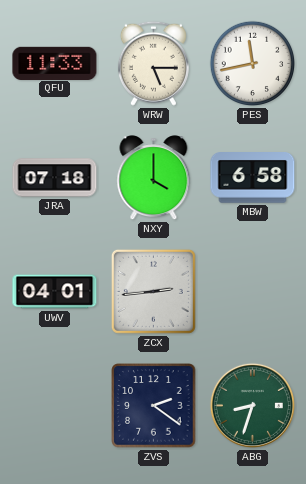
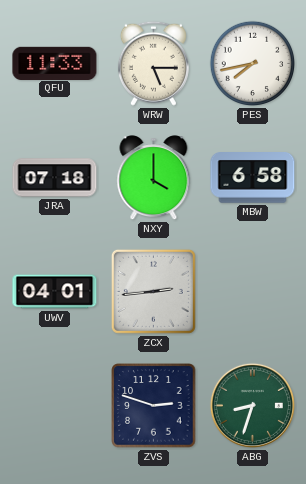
PES: 11:43 -> 7:43
ZVS: 2:21 -> 2:48
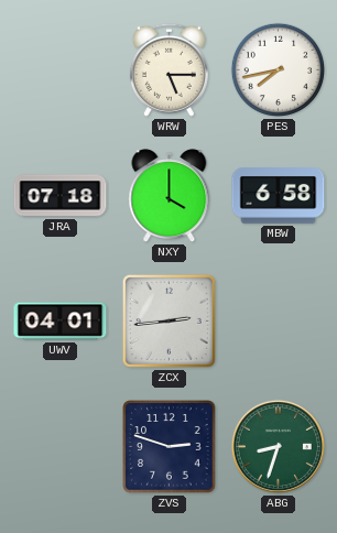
QFU: 11:33 -> none
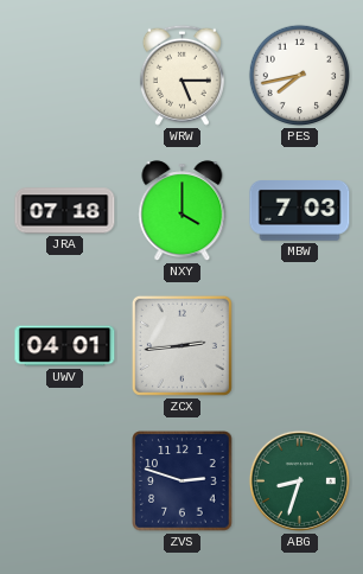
MBW: 6:58 -> 7:03
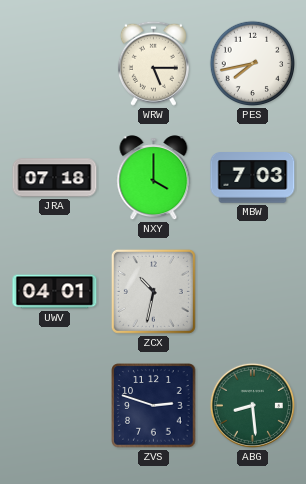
ZCX: 2:44 -> 10:32
ABG: 8:33 -> 8:29
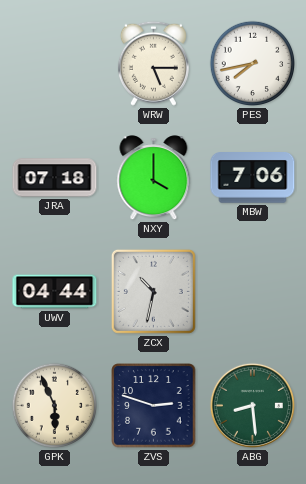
MBW: 7:03 -> 7:06
UWV: 04:01 -> 04:44
GPK: none -> 5:56
